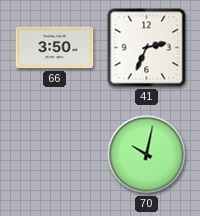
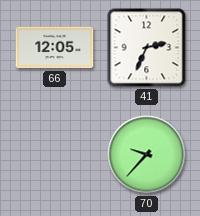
66: 3:50 -> 12:05
70: 10:02 -> 9:37
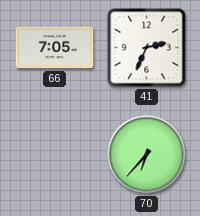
66: 12:05 -> 7:05
70: 9:37 -> 6:37
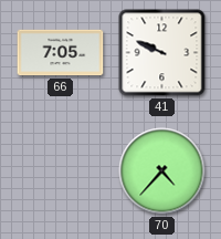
41: 2:34 -> 9:49
70: 6:37 -> 4:37
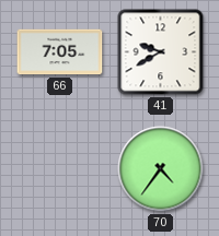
41: 9:49 -> 9:40
70: 4:37 -> 4:36
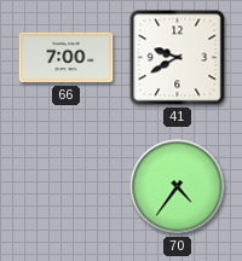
66: 7:05 -> 7:00
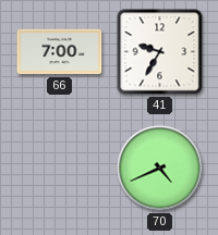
41: 9:40 -> 9:35
70: 4:36 -> 4:41
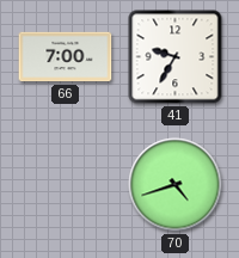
70: 4:41 -> 4:42
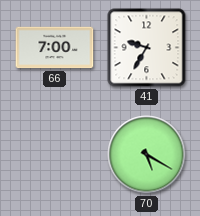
70: 4:42 -> 5:20
